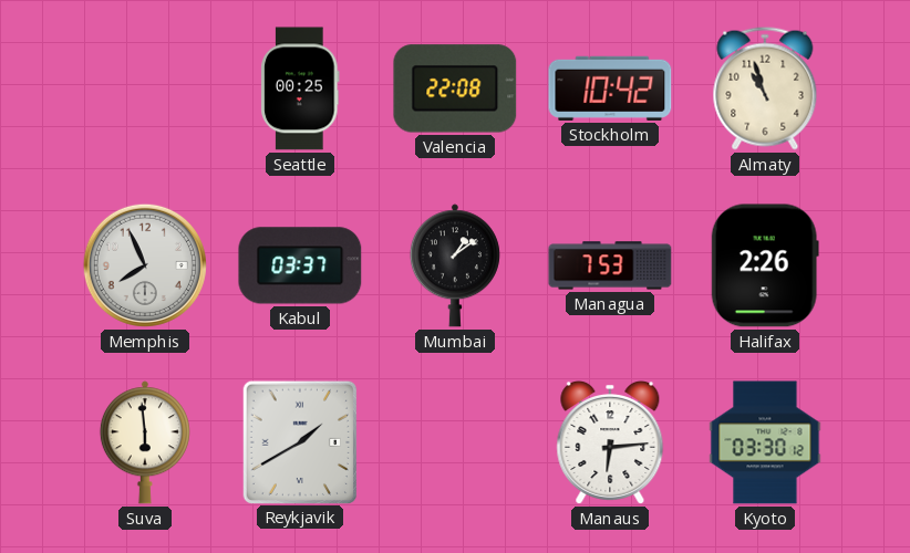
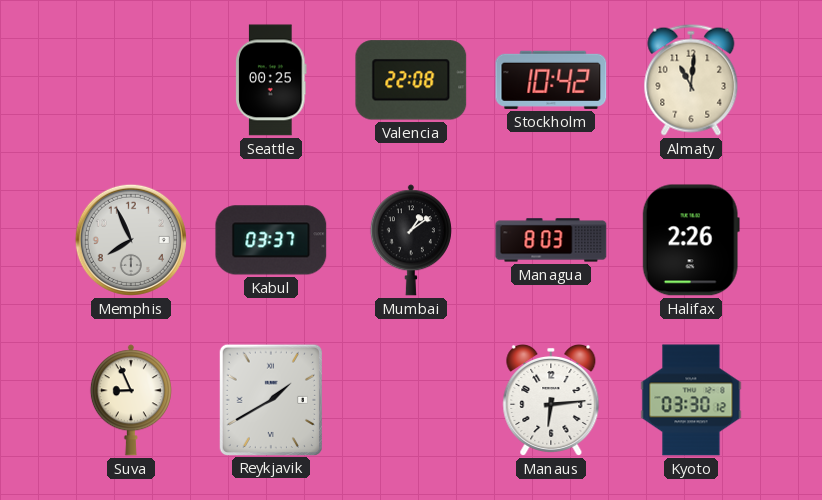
Almaty: 10:57 -> 11:01
Managua: 7:53 -> 8:03
Suva: 5:59 -> 8:56
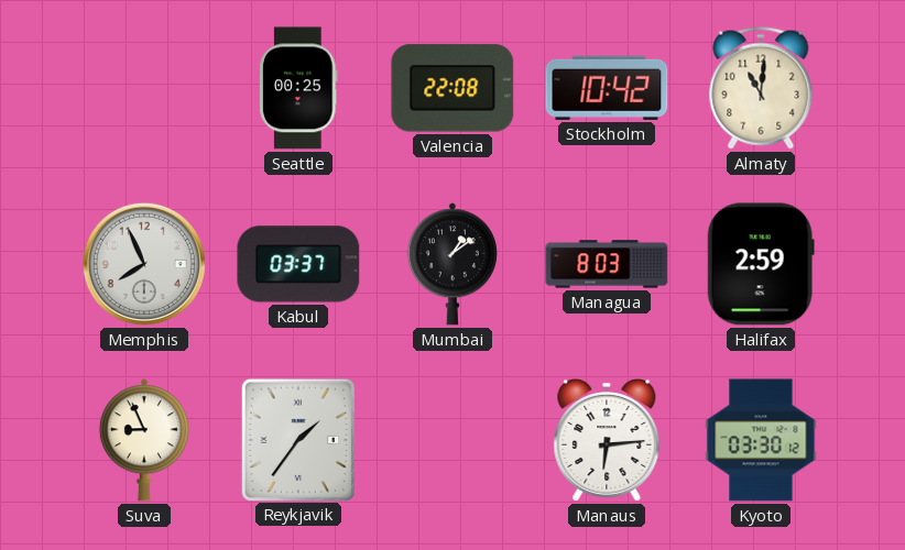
Halifax: 2:26 -> 2:59
Reykjavik: 1:40 -> 1:36
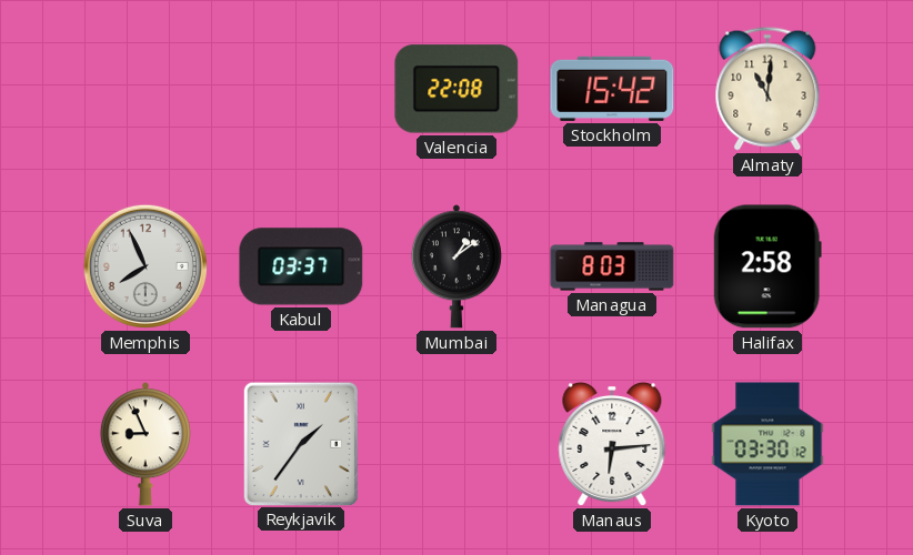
Seattle: 00:25 -> none
Stockholm: 10:42 -> 15:42
Halifax: 2:59 -> 2:58
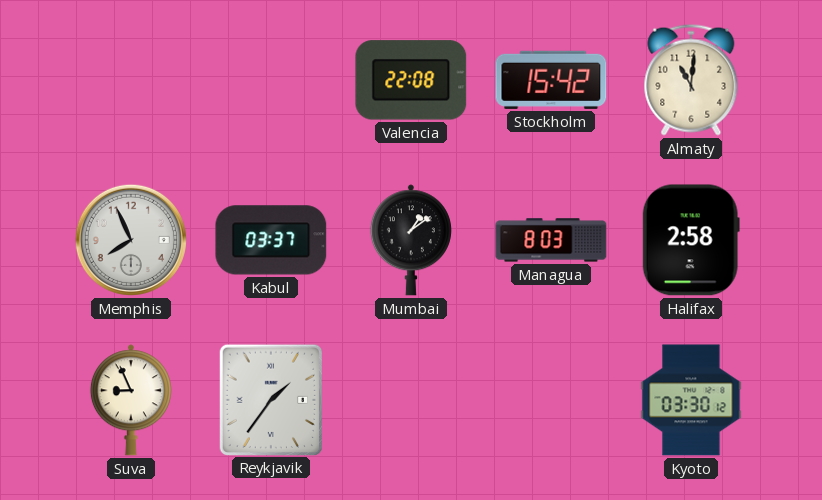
Manaus: 6:14 -> none
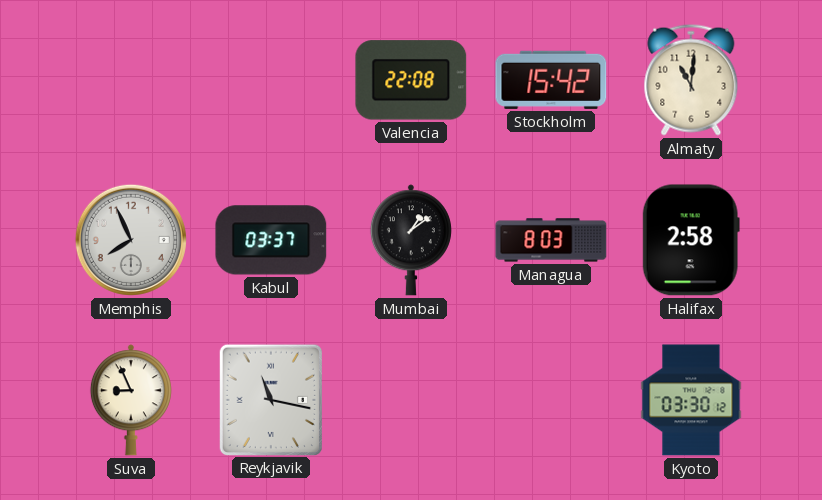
Reykjavik: 1:36 -> 11:17
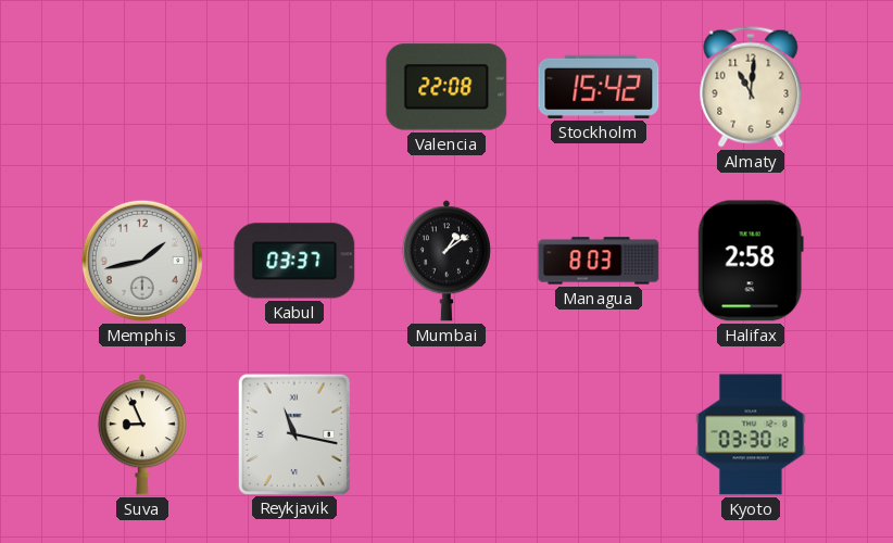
Memphis: 7:56 -> 1:43
